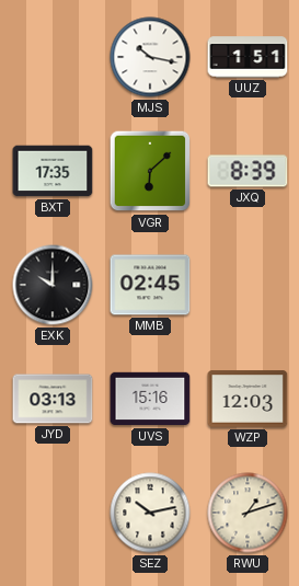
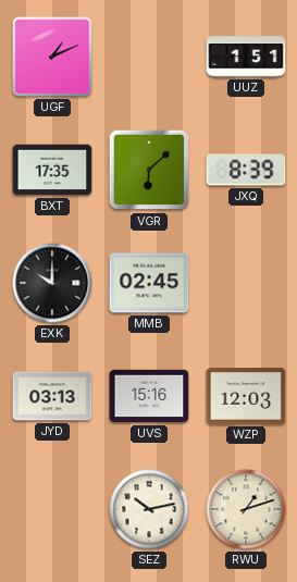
UGF: none -> 1:11
MJS: 10:17 -> none
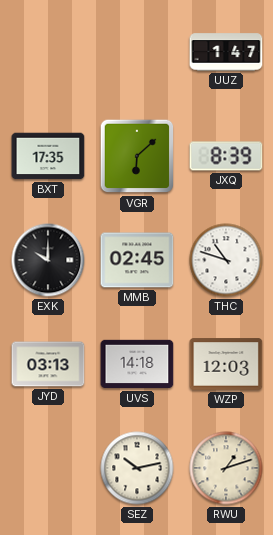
UGF: 1:11 -> none
UUZ: 1:51 -> 1:47
THC: none -> 10:48
UVS: 15:16 -> 14:18
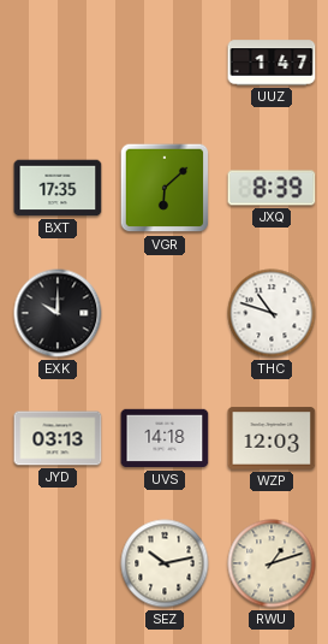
MMB: 02:45 -> none
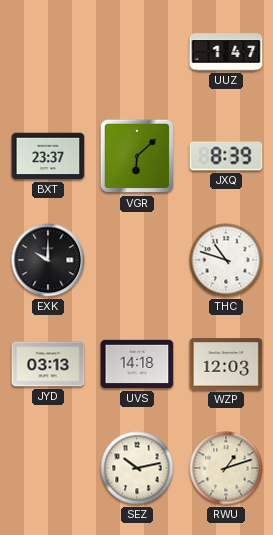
BXT: 17:35 -> 23:37
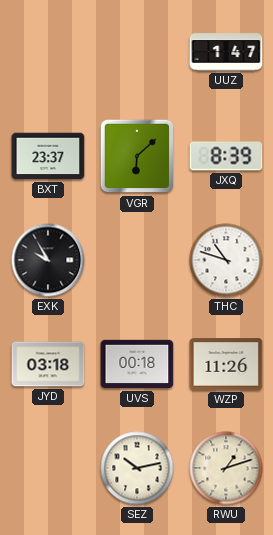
EXK: 10:00 -> 9:55
JYD: 03:13 -> 03:18
UVS: 14:18 -> 00:18
WZP: 12:03 -> 11:26
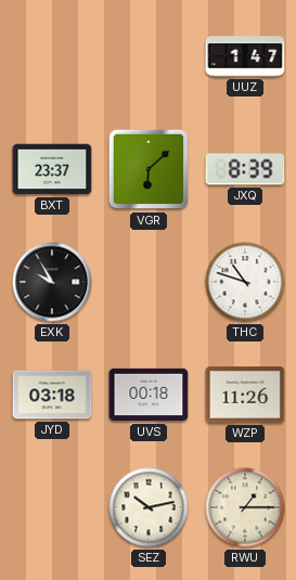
RWU: 1:12 -> 1:15
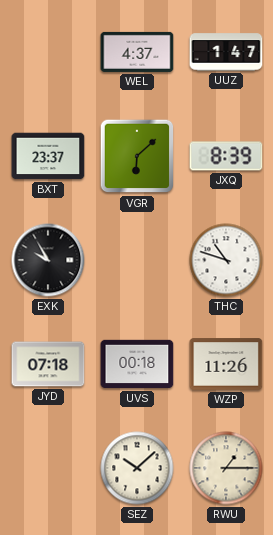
WEL: none -> 4:37
JYD: 03:18 -> 07:18
SEZ: 10:13 -> 10:08
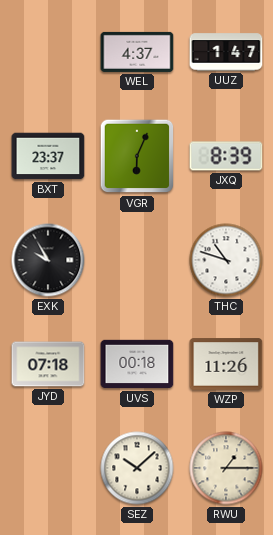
VGR: 6:08 -> 6:04
